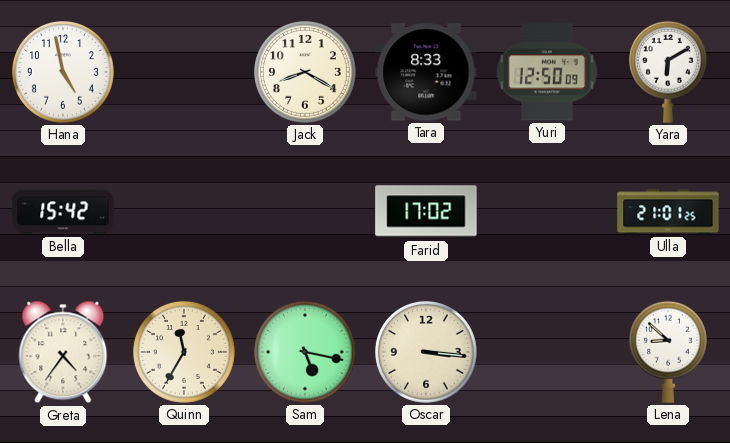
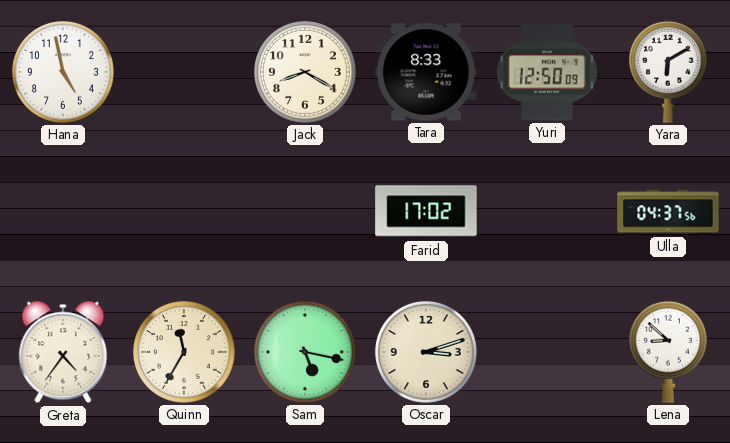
Bella: 15:42 -> none
Ulla: 21:01 -> 04:37
Oscar: 3:16 -> 3:12
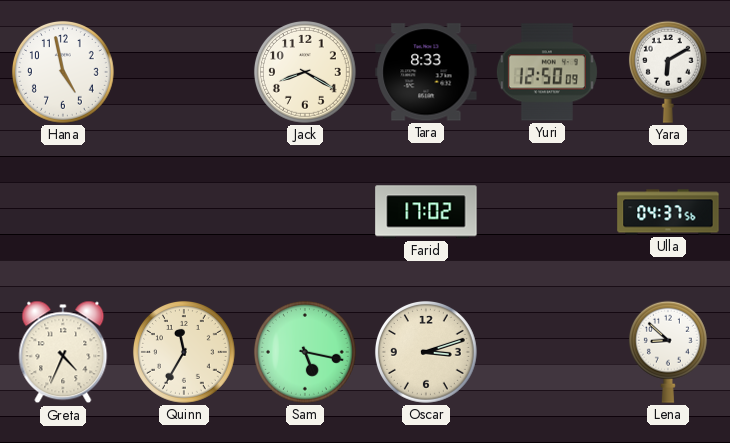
Greta: 4:36 -> 4:34
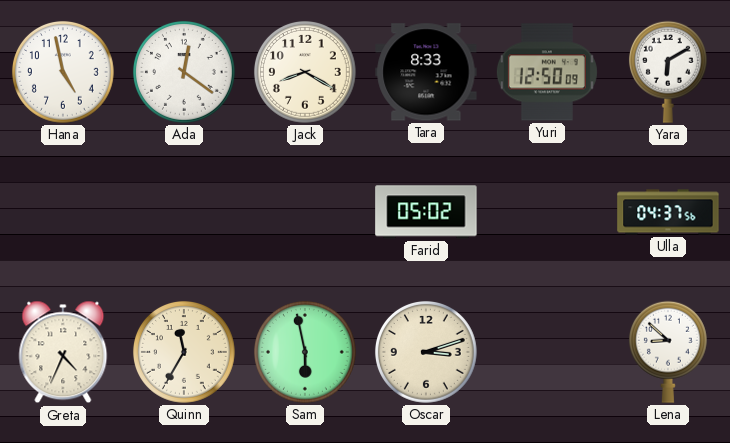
Ada: none -> 12:21
Farid: 17:02 -> 05:02
Sam: 5:17 -> 5:58
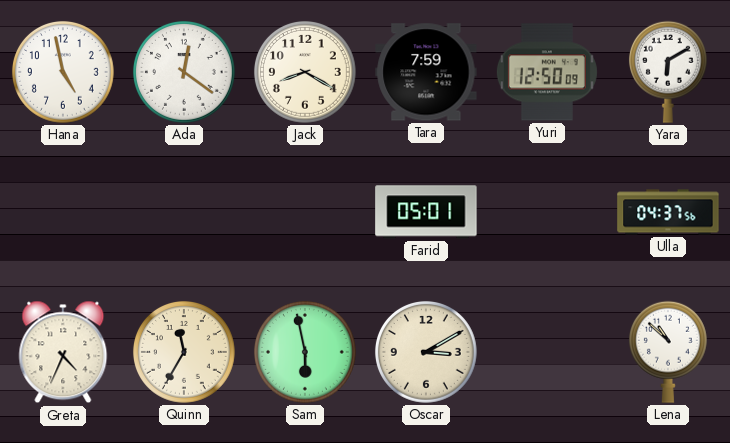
Tara: 8:33 -> 7:59
Farid: 05:02 -> 05:01
Oscar: 3:12 -> 3:10
Lena: 8:52 -> 10:52
